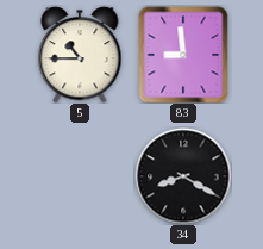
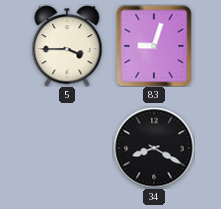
5: 10:45 -> 3:45
83: 8:59 -> 9:03
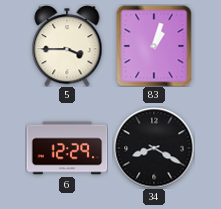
83: 9:03 -> 1:03
6: none -> 12:29
